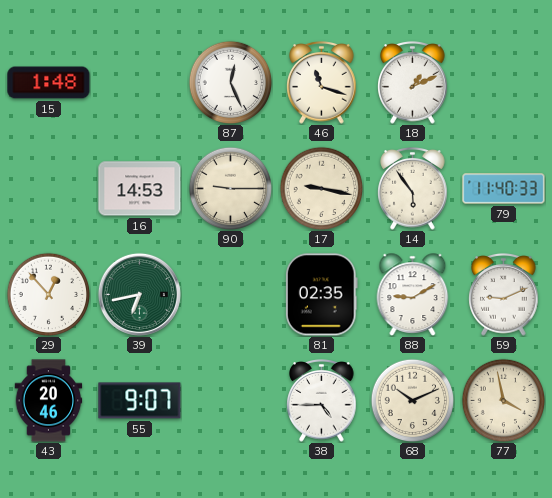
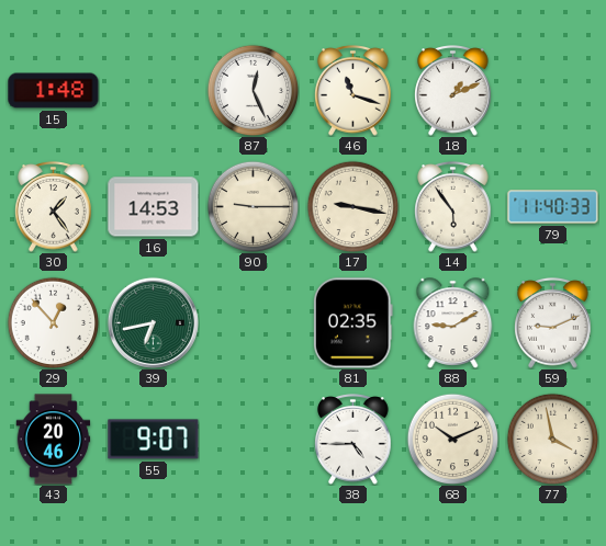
30: none -> 1:24
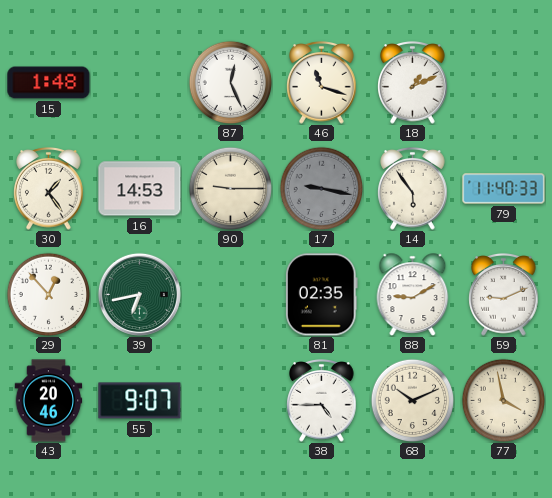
17 dial: cream -> grey
